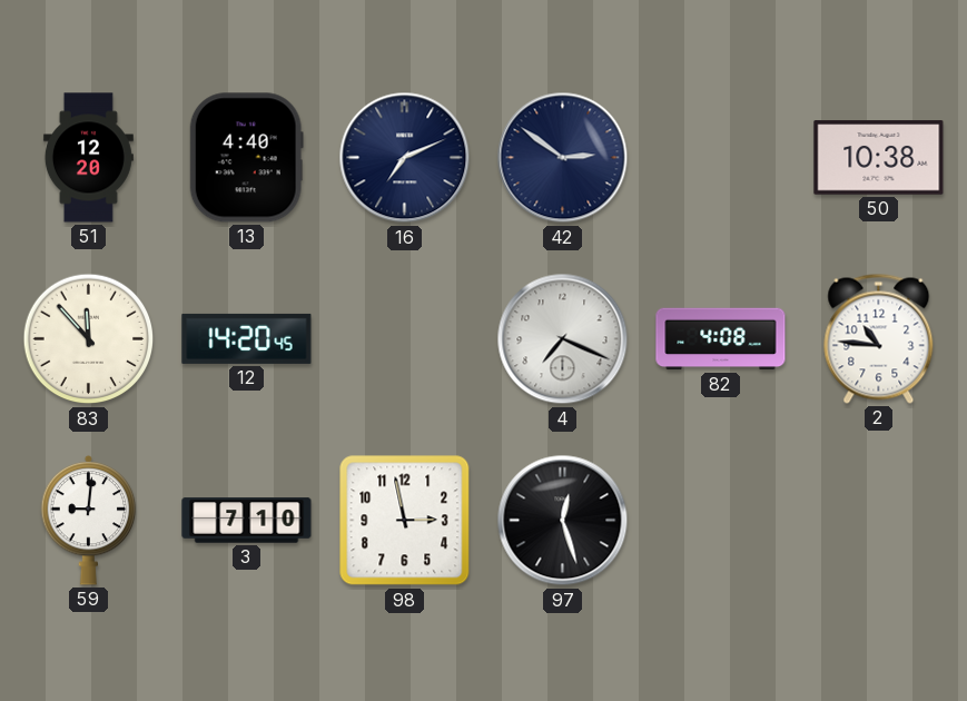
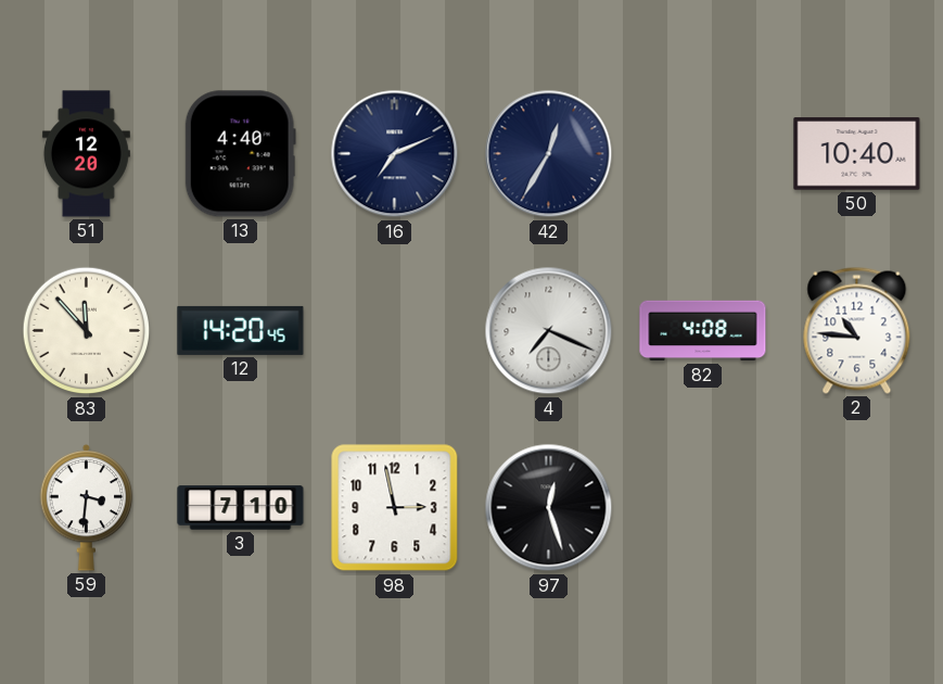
42: 2:51 -> 12:35
50: 10:38 -> 10:40
59: 9:01 -> 3:31
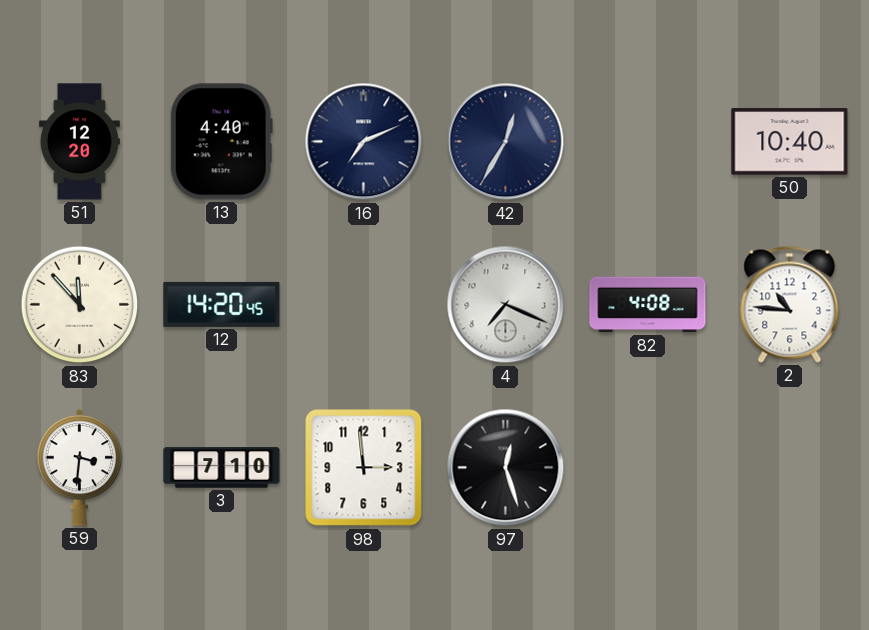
98: 2:58 -> 2:59
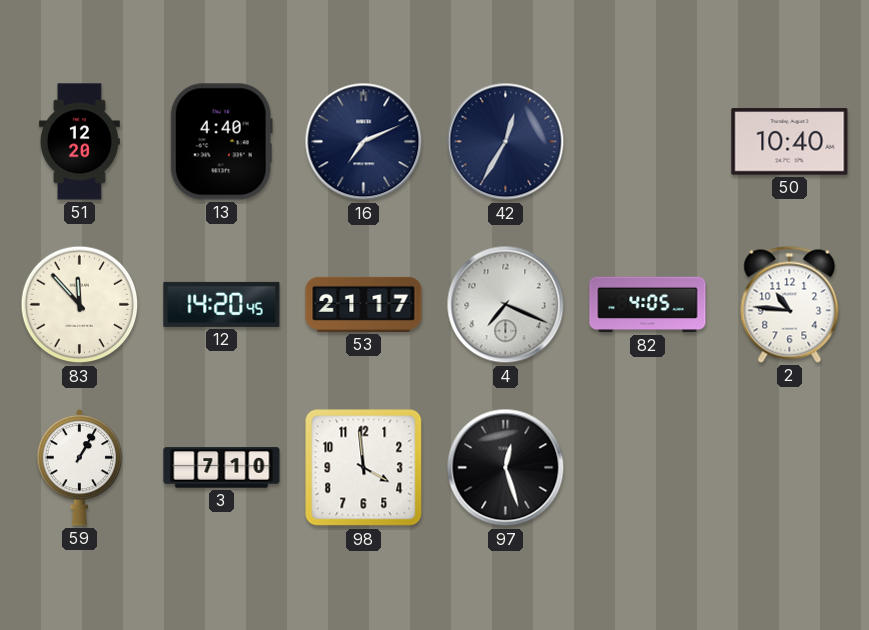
53: none -> 21:17
82: 4:08 -> 4:05
59: 3:31 -> 1:05
98: 2:59 -> 3:59
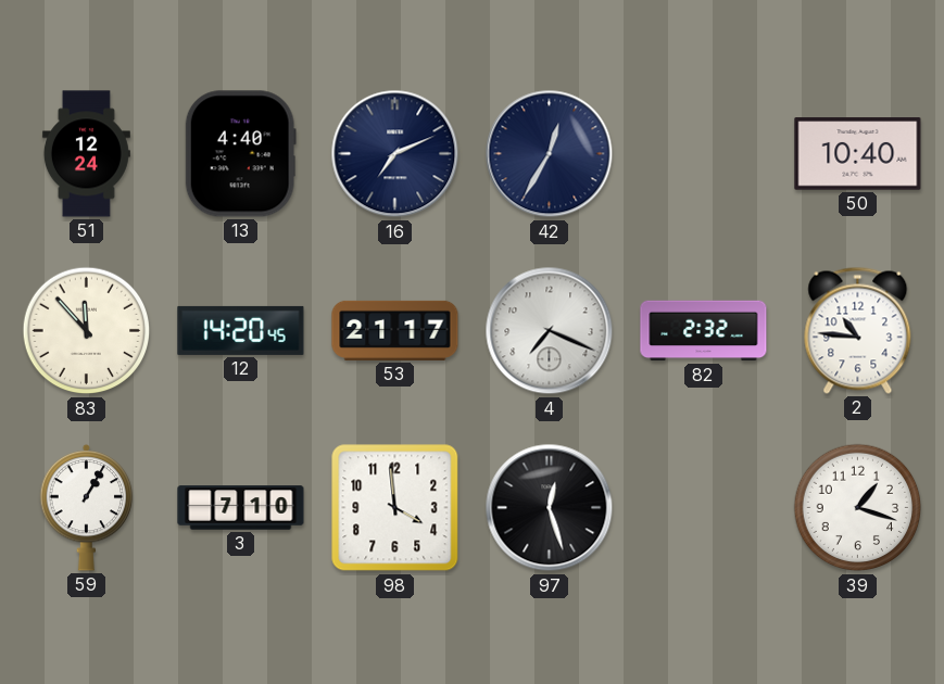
51: 12:20 -> 12:24
82: 4:05 -> 2:32
39: none -> 1:18
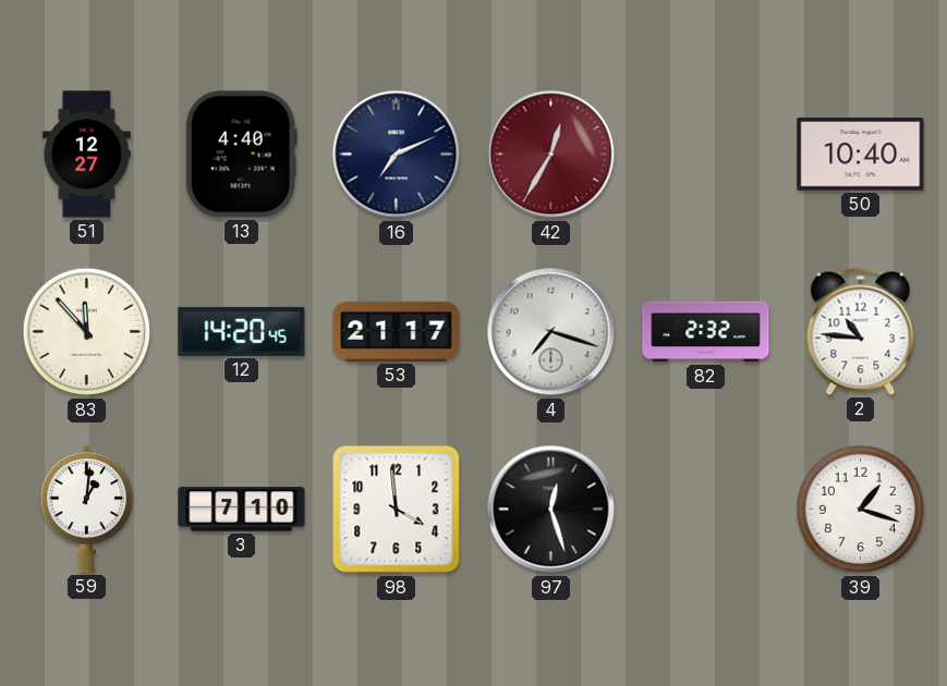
51: 12:24 -> 12:27
42 dial: navy -> burgundy
4: 7:19 -> 7:18
59: 1:05 -> 1:01
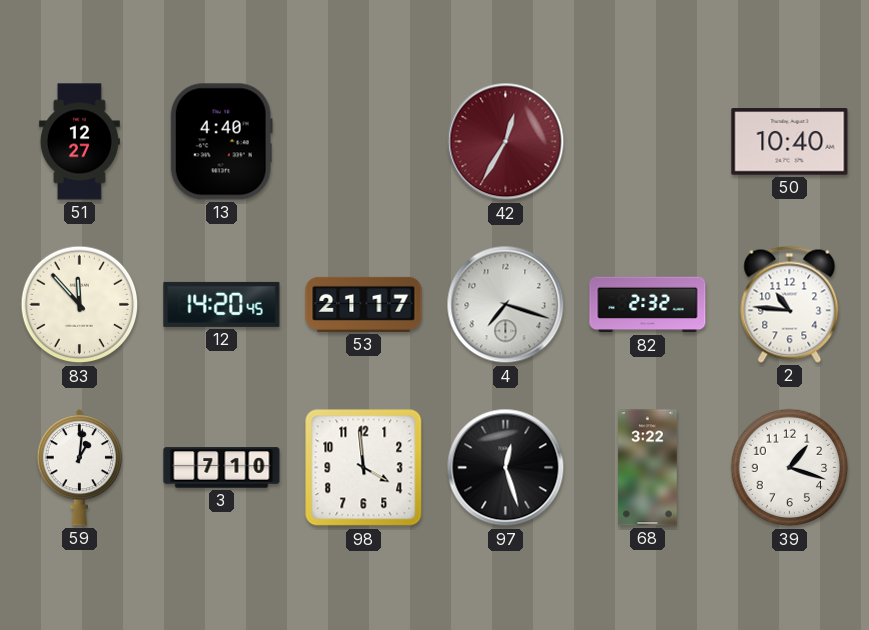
16: 7:11 -> none
68: none -> 3:22
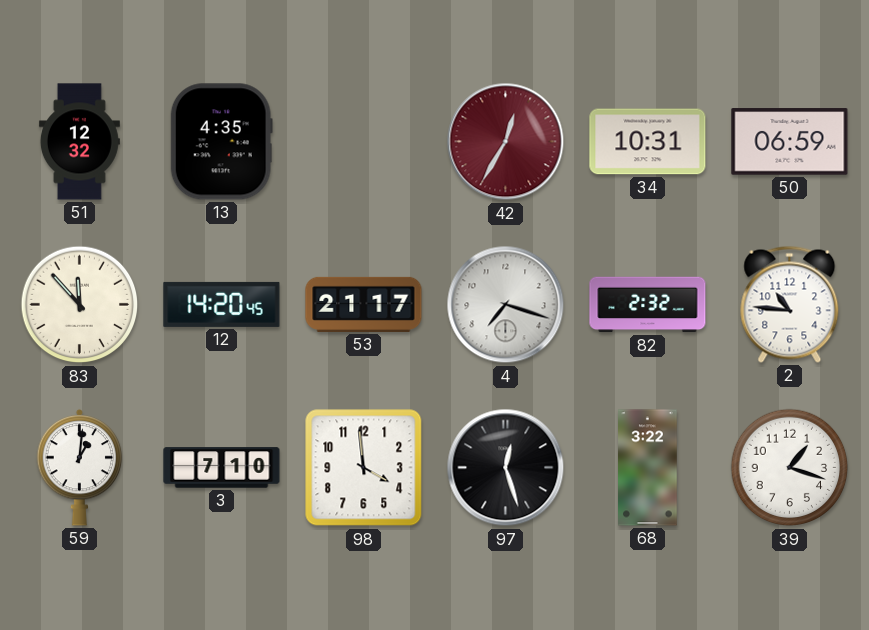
51: 12:27 -> 12:32
13: 4:40 -> 4:35
34: none -> 10:31
50: 10:40 -> 06:59
